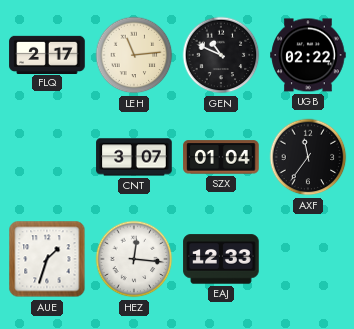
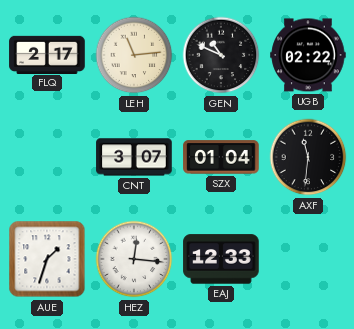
AXF: 11:36 -> 11:31
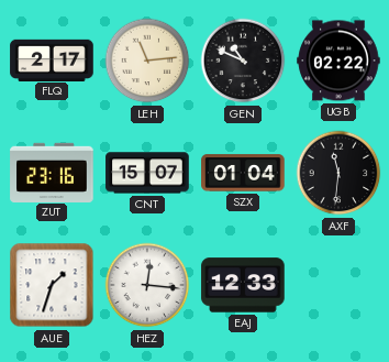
ZUT: none -> 23:16
CNT: 3:07 -> 15:07
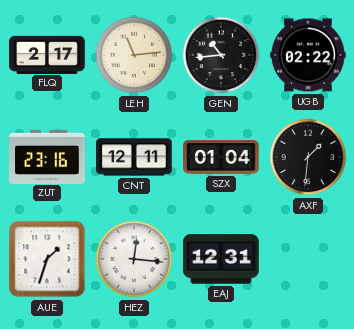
GEN: 10:49 -> 10:44
CNT: 15:07 -> 12:11
AXF: 11:31 -> 1:31
EAJ: 12:33 -> 12:31
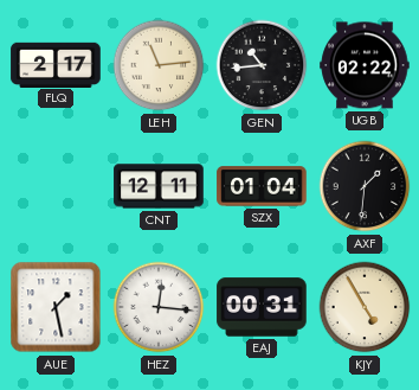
ZUT: 23:16 -> none
AUE: 1:33 -> 1:28
EAJ: 12:31 -> 00:31
KJY: none -> 4:55
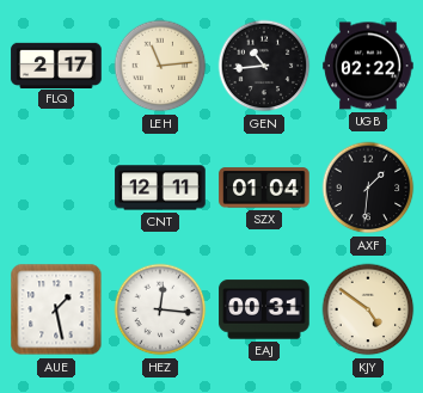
KJY: 4:55 -> 4:51
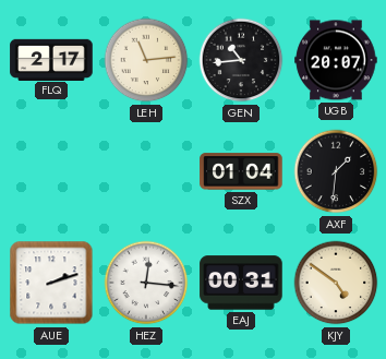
UGB: 02:22 -> 20:07
CNT: 12:11 -> none
AUE: 1:28 -> 2:12
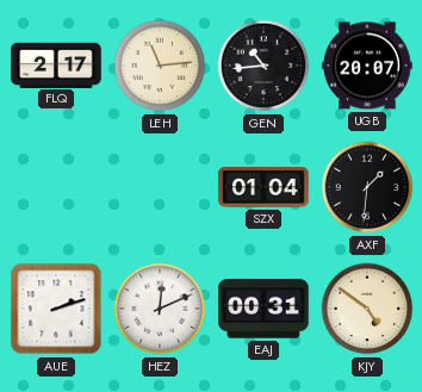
HEZ: 12:16 -> 12:11
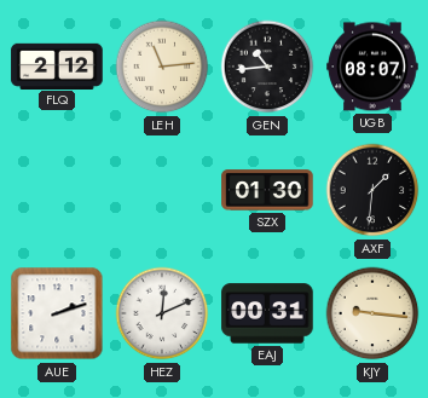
FLQ: 2:17 -> 2:12
UGB: 20:07 -> 08:07
SZX: 01:04 -> 01:30
KJY: 4:51 -> 9:16
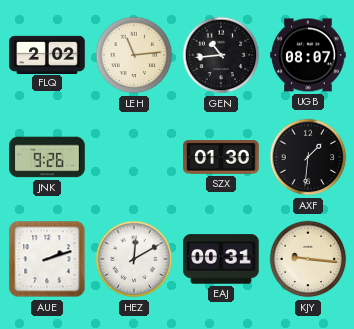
FLQ: 2:12 -> 2:02
JNK: none -> 9:26
HEZ: 12:11 -> 12:10
